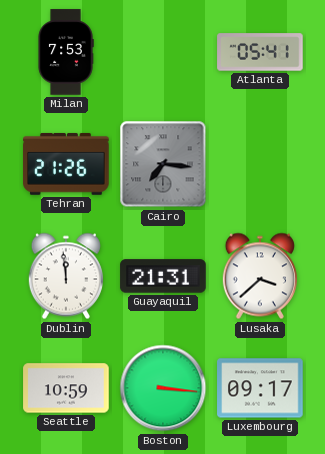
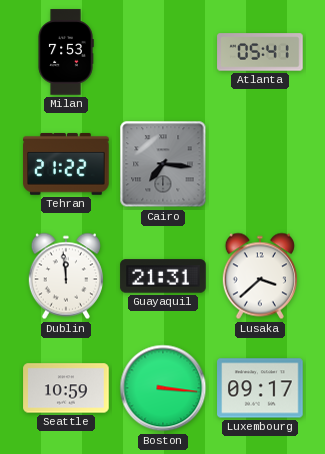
Tehran: 21:26 -> 21:22
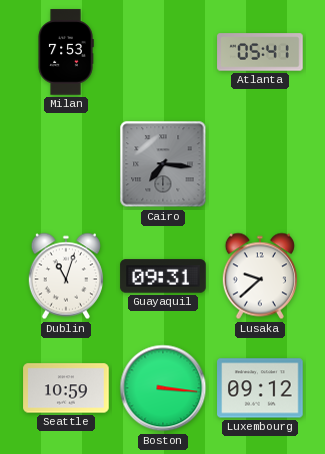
Tehran: 21:22 -> none
Dublin: 11:59 -> 11:03
Guayaquil: 21:31 -> 09:31
Lusaka: 3:38 -> 9:38
Luxembourg: 09:17 -> 09:12
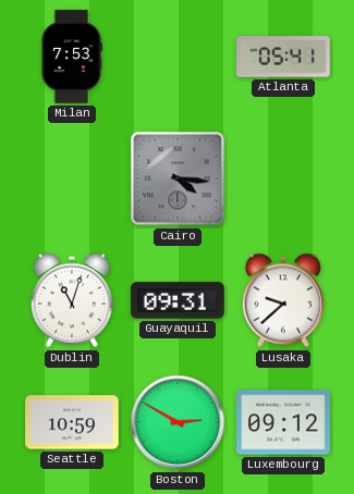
Cairo: 7:16 -> 4:16
Boston: 3:16 -> 2:50
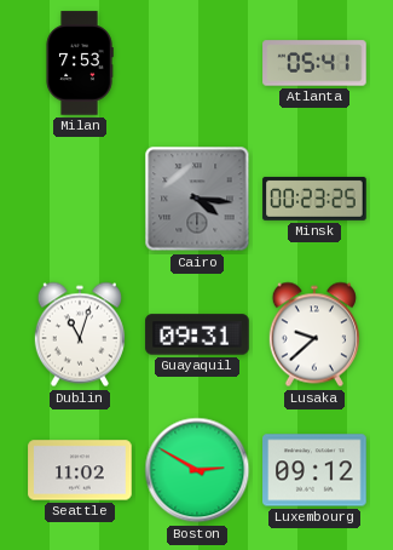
Minsk: none -> 00:23
Seattle: 10:59 -> 11:02
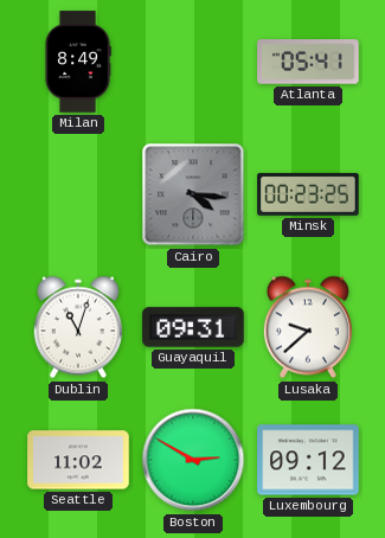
Milan: 7:53 -> 8:49
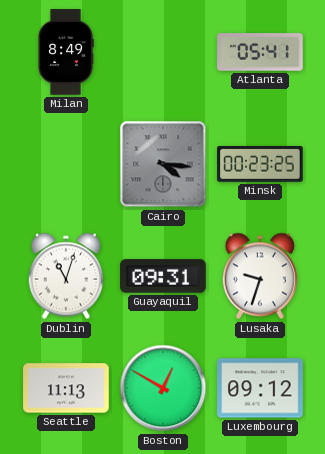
Lusaka: 9:38 -> 9:33
Seattle: 11:02 -> 11:13
Boston: 2:50 -> 12:50
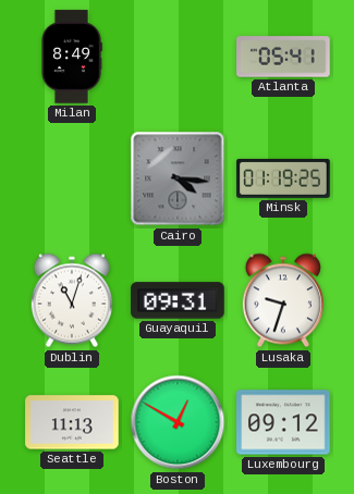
Minsk: 00:23 -> 01:19
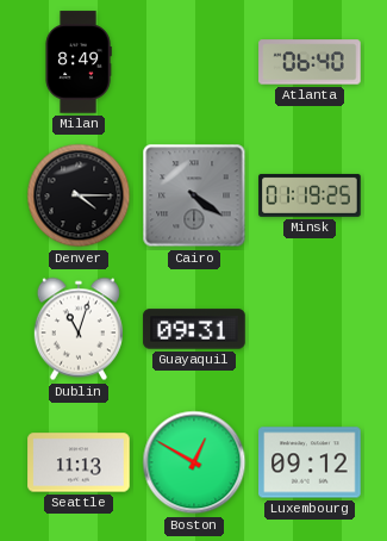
Atlanta: 05:41 -> 06:40
Denver: none -> 4:15
Cairo: 4:16 -> 4:21
Lusaka: 9:33 -> none
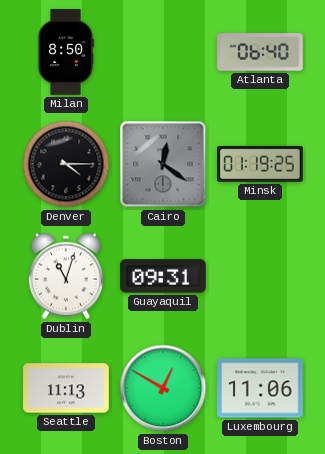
Milan: 8:49 -> 8:50
Cairo: 4:21 -> 12:21
Luxembourg: 09:12 -> 11:06
